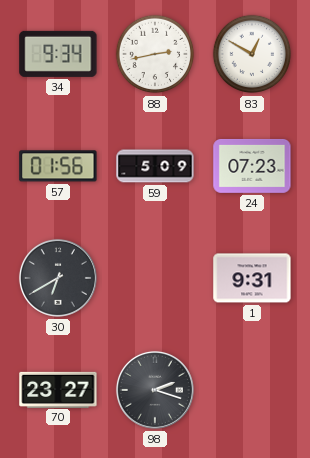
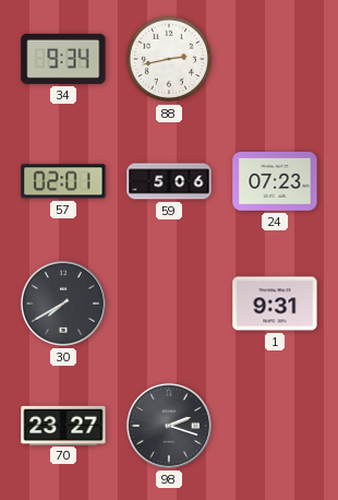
83: 12:50 -> none
57: 01:56 -> 02:01
59: 5:09 -> 5:06
30: 6:40 -> 7:40
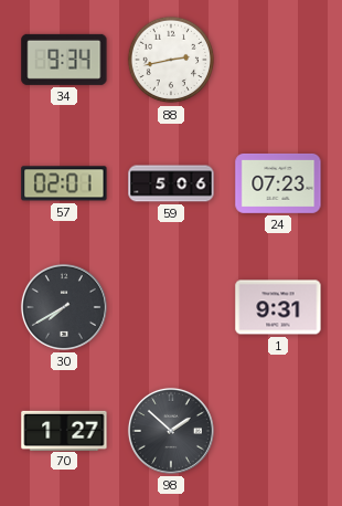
70: 23:27 -> 1:27
98: 2:18 -> 1:52
